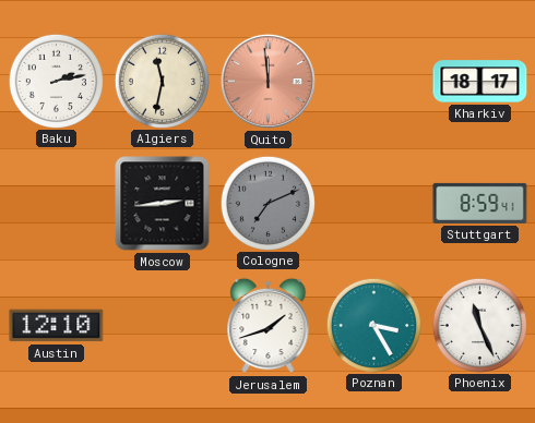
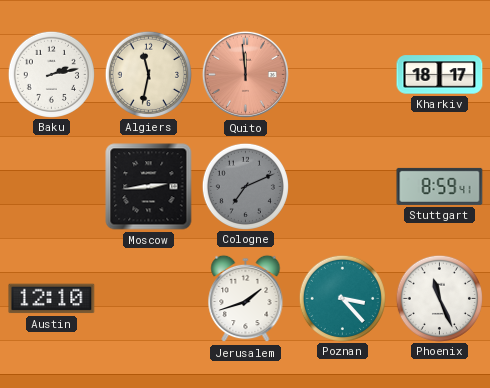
Poznan: 3:25 -> 3:23
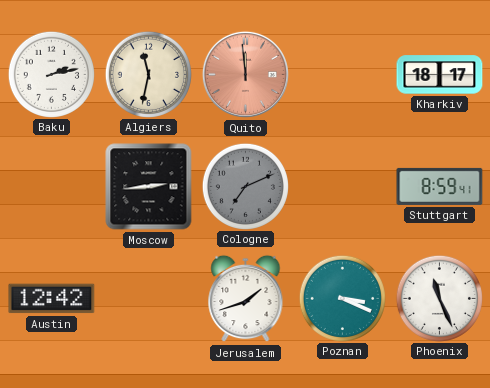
Austin: 12:10 -> 12:42
Poznan: 3:23 -> 3:19
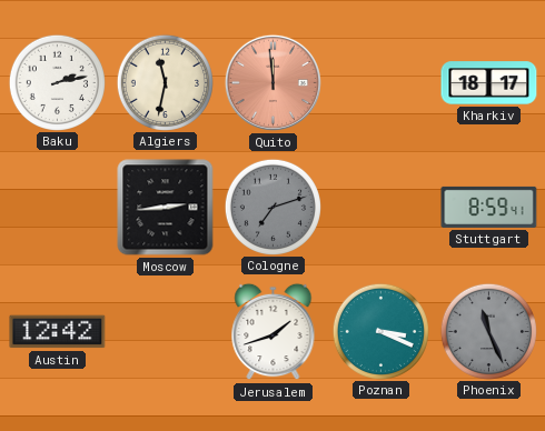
Cologne: 7:11 -> 7:12
Phoenix dial: white -> grey
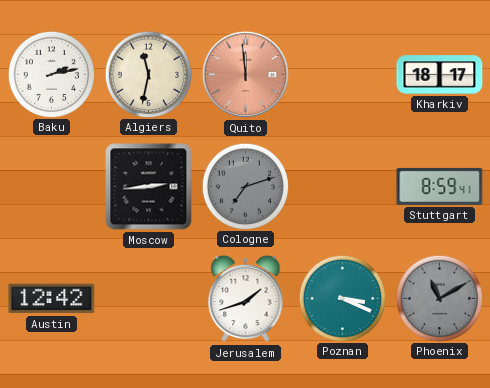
Phoenix: 11:26 -> 11:10
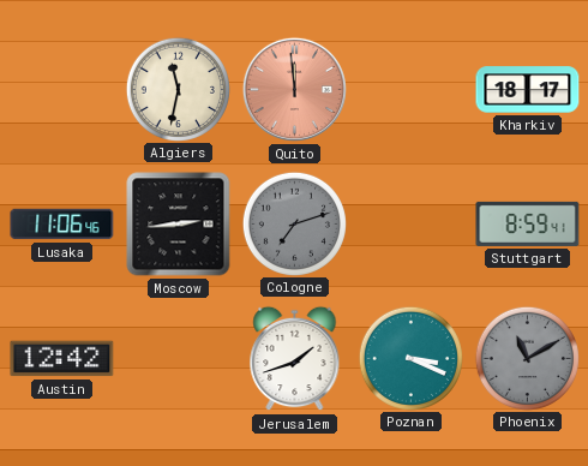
Baku: 2:13 -> none
Lusaka: none -> 11:06
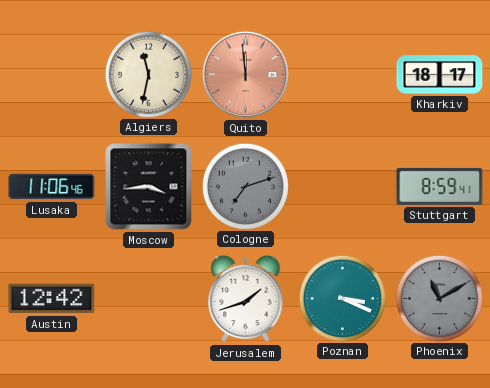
Moscow: 2:44 -> 3:44
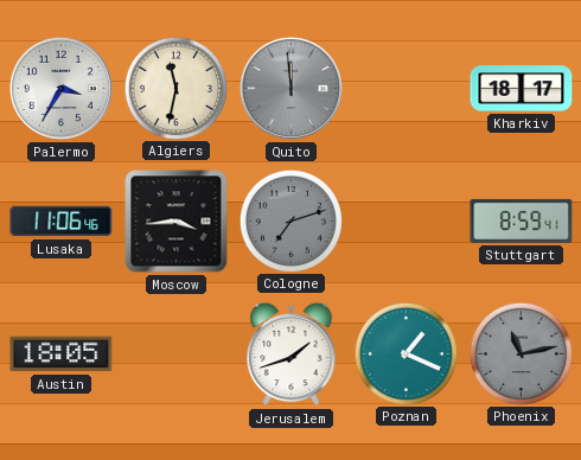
Palermo: none -> 3:35
Quito dial: salmon -> grey
Austin: 12:42 -> 18:05
Poznan: 3:19 -> 1:19
Phoenix: 11:10 -> 11:13
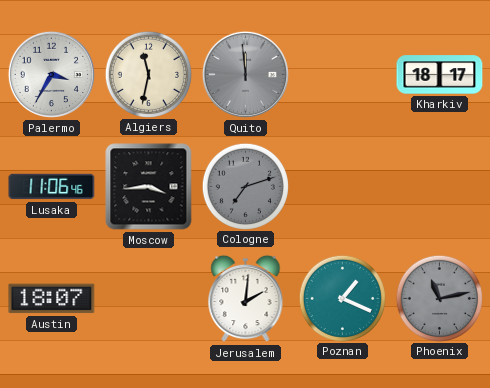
Stuttgart: 8:59 -> none
Austin: 18:05 -> 18:07
Jerusalem: 1:42 -> 2:01
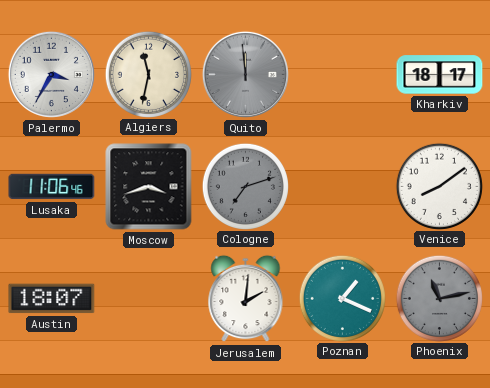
Moscow: 3:44 -> 3:42
Venice: none -> 8:09
